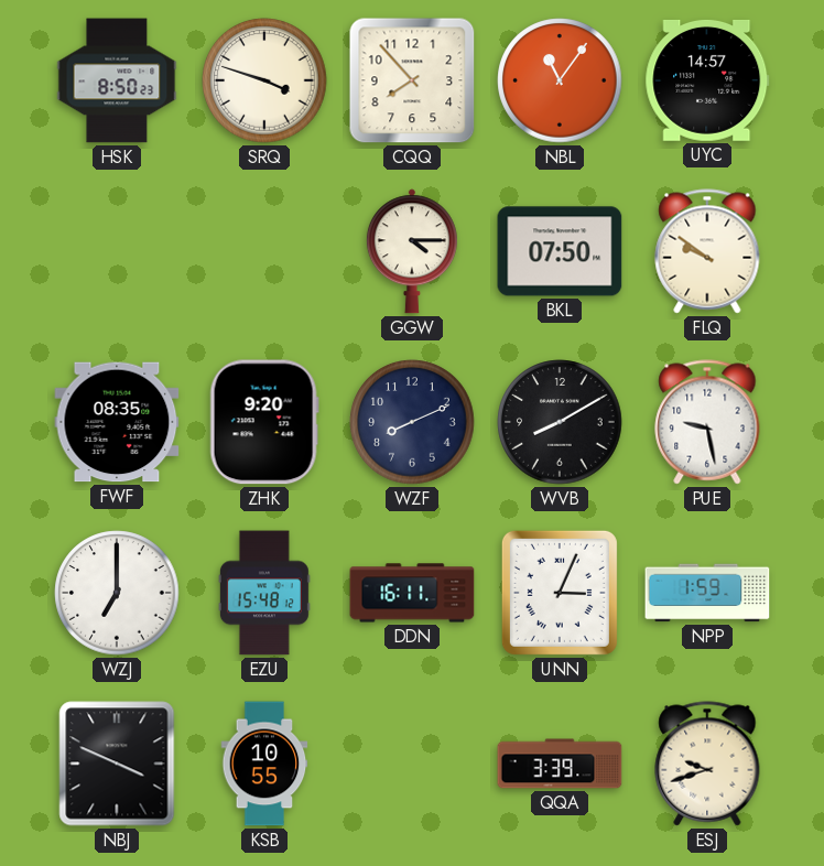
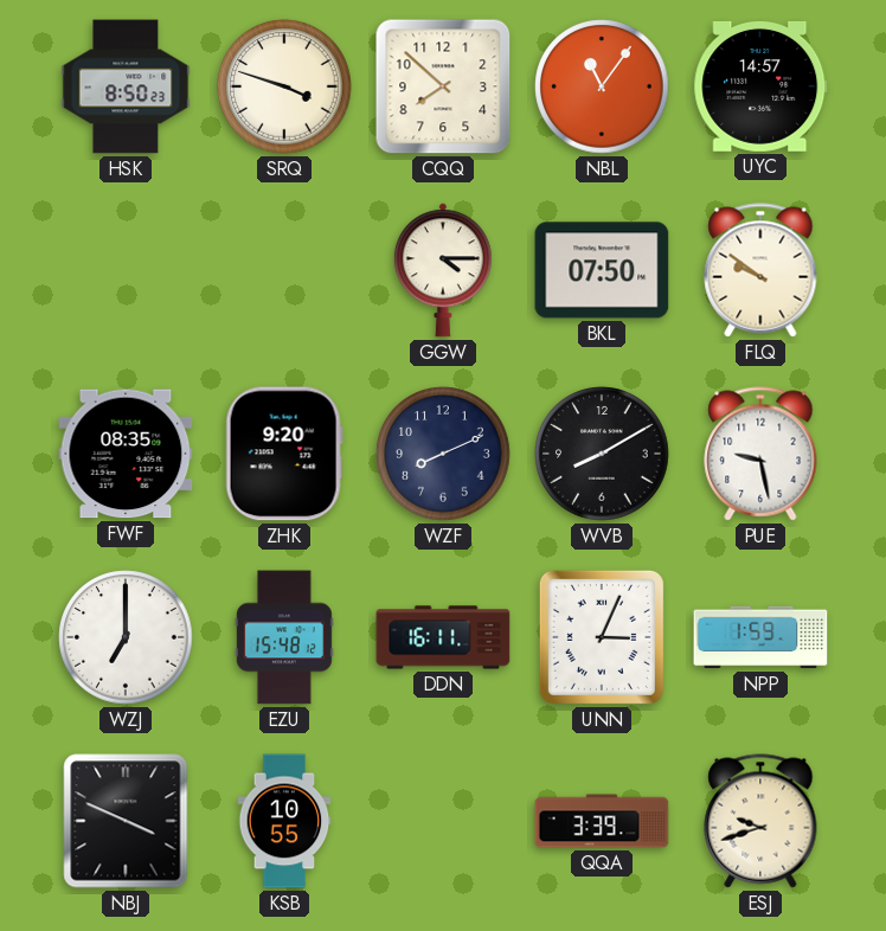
CQQ: 7:53 -> 7:52
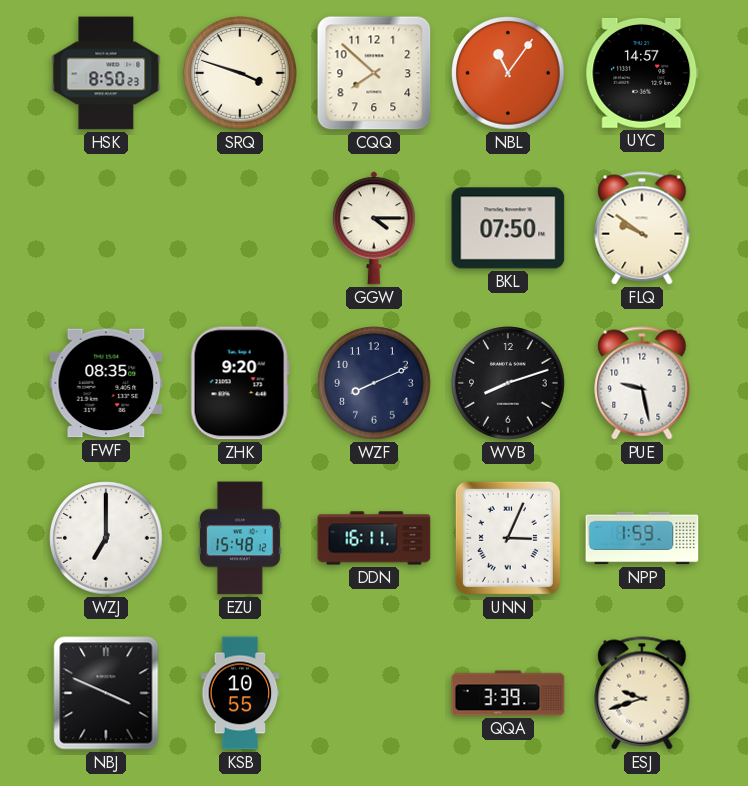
WVB: 8:10 -> 8:12
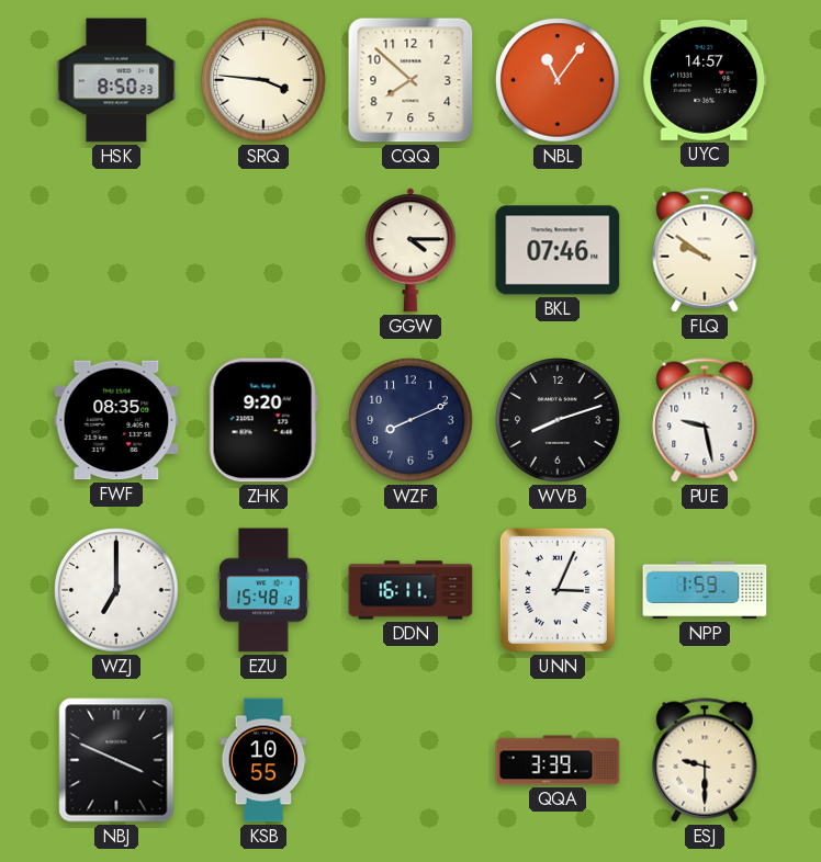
SRQ: 3:48 -> 3:46
BKL: 07:50 -> 07:46
ESJ: 9:42 -> 9:30
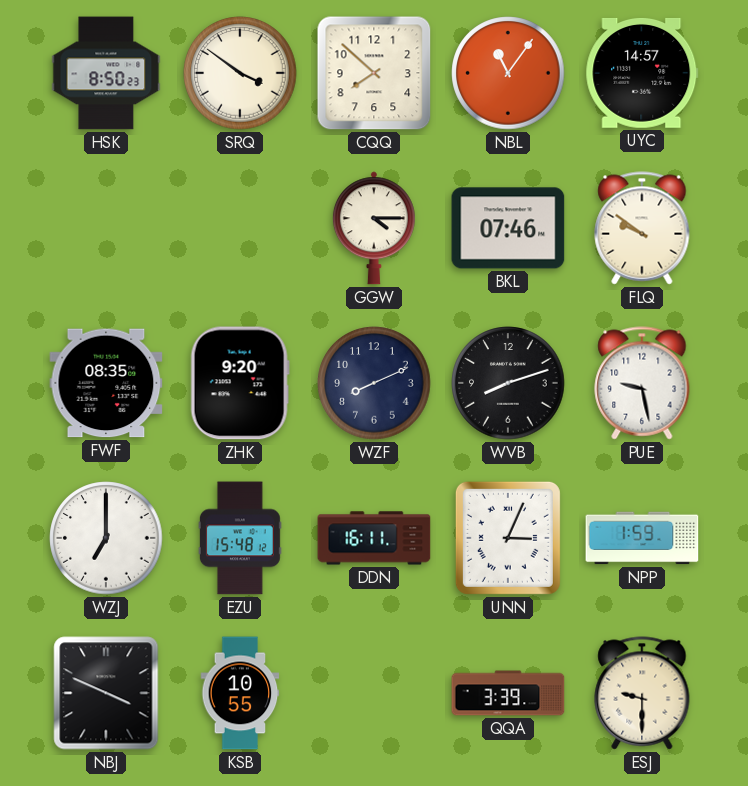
SRQ: 3:46 -> 3:51
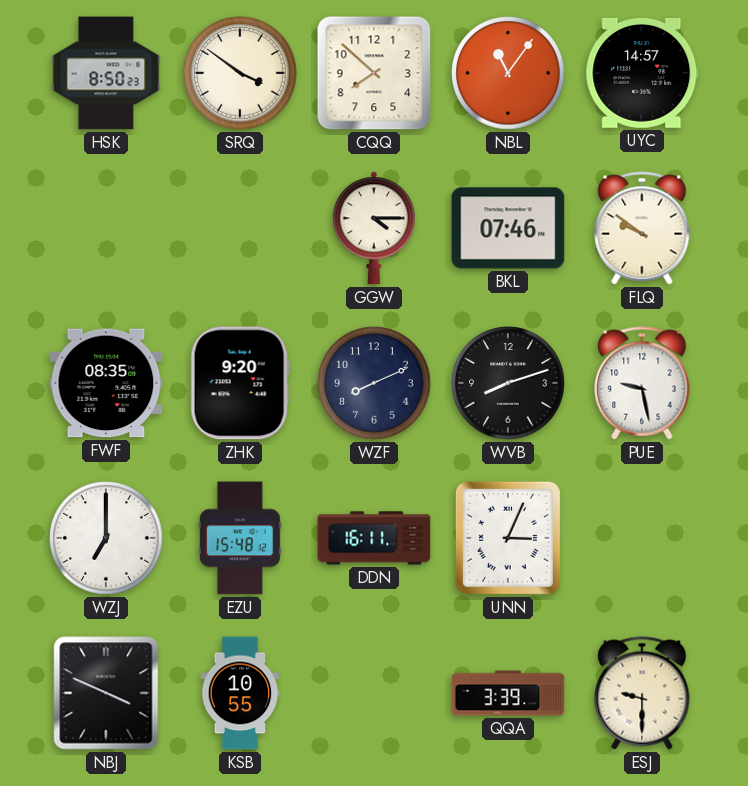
NPP: 1:59 -> none
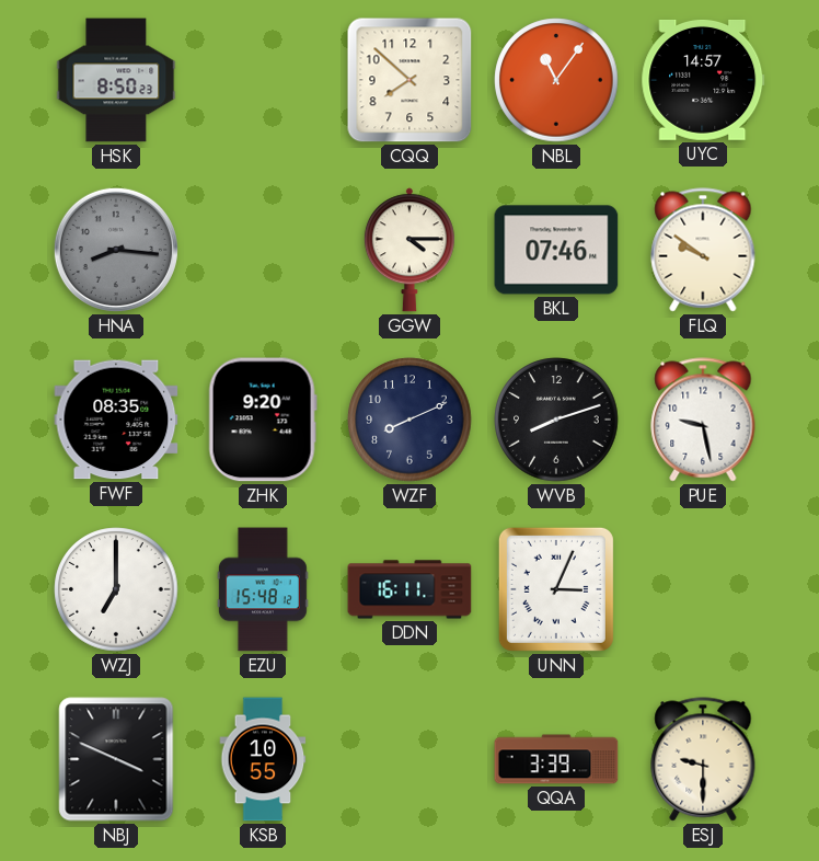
SRQ: 3:51 -> none
HNA: none -> 8:16
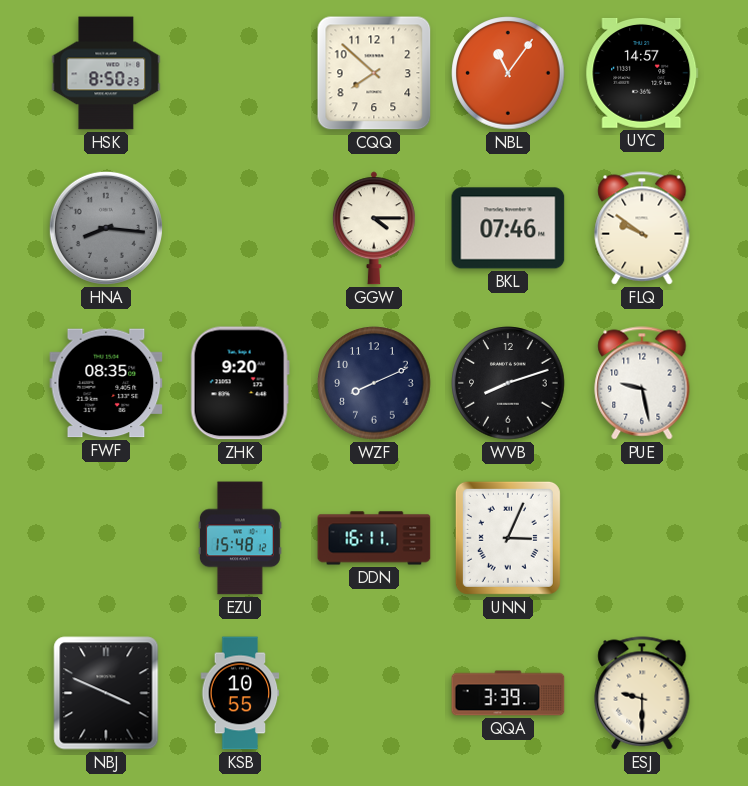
WZJ: 7:00 -> none
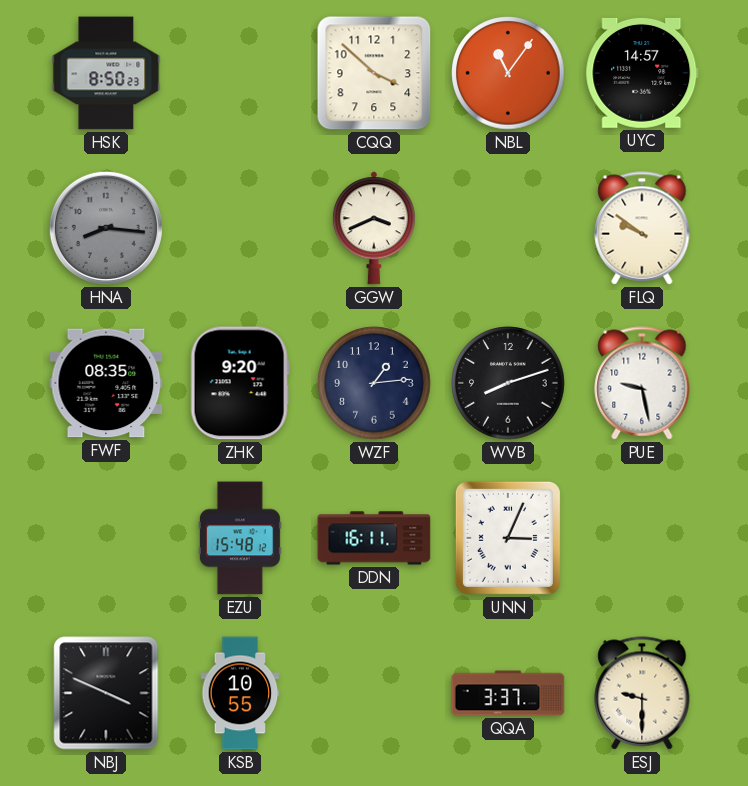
CQQ: 7:52 -> 3:52
GGW: 4:15 -> 3:41
BKL: 07:46 -> none
WZF: 8:11 -> 1:14
QQA: 3:39 -> 3:37
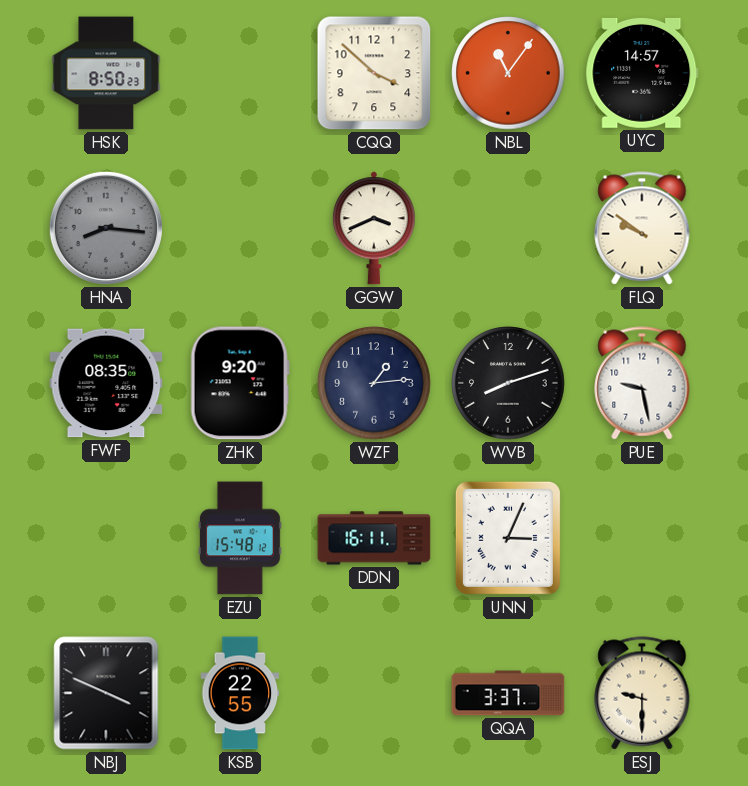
KSB: 10:55 -> 22:55
